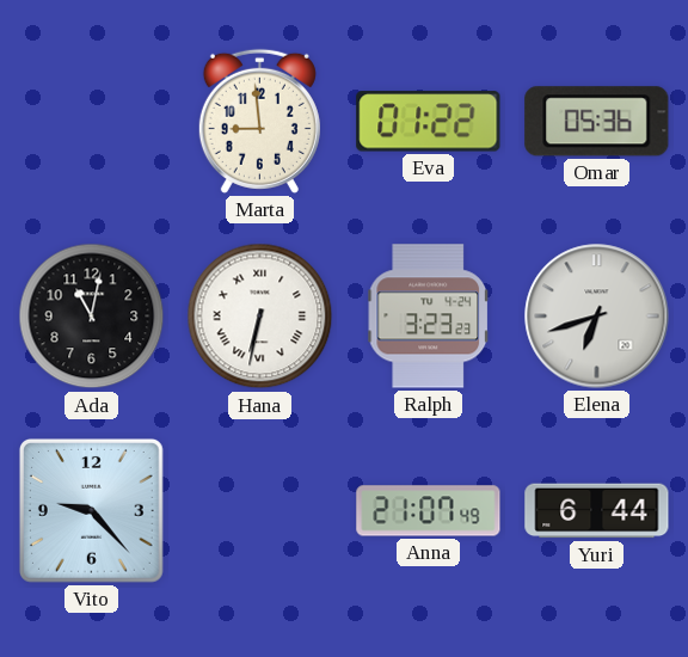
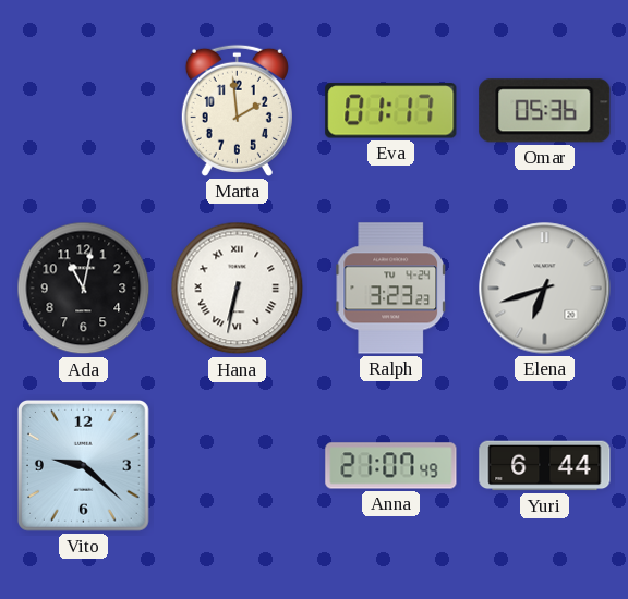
Marta: 8:59 -> 1:59
Eva: 01:22 -> 01:17
Vito: 9:23 -> 9:22
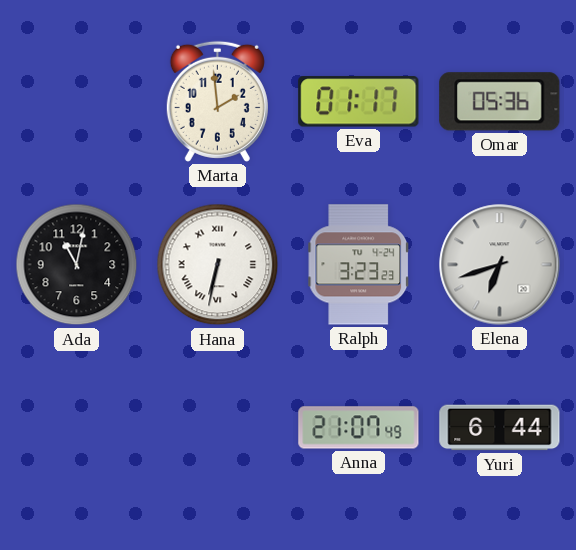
Vito: 9:22 -> none
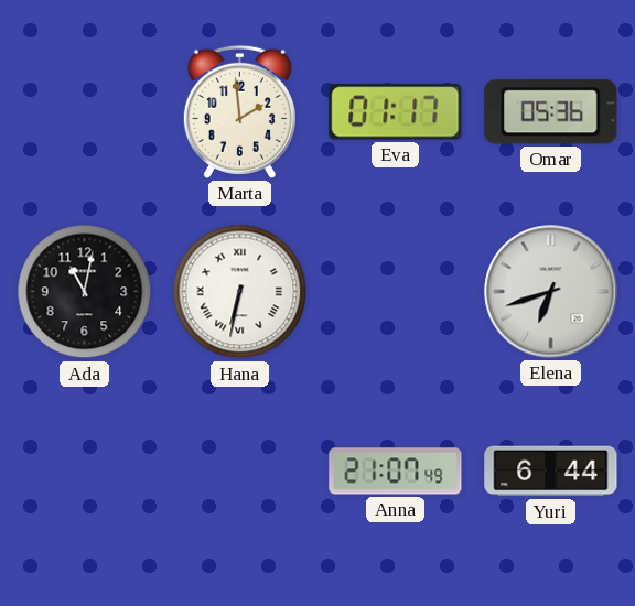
Ralph: 3:23 -> none
